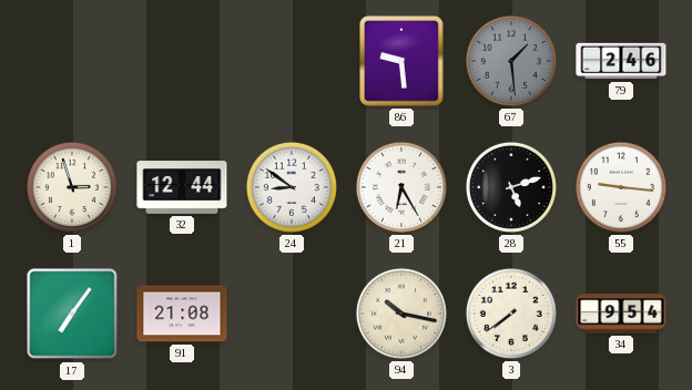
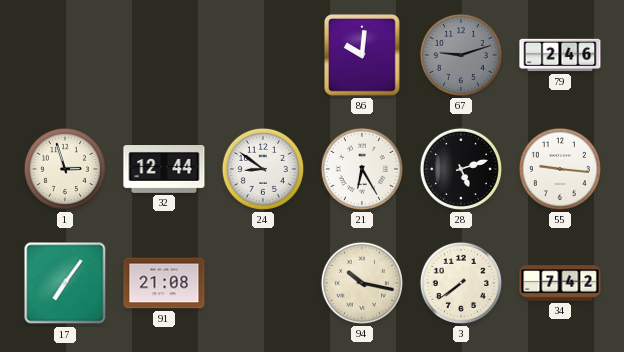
86: 9:29 -> 10:01
67: 1:29 -> 9:12
34: 9:54 -> 7:42
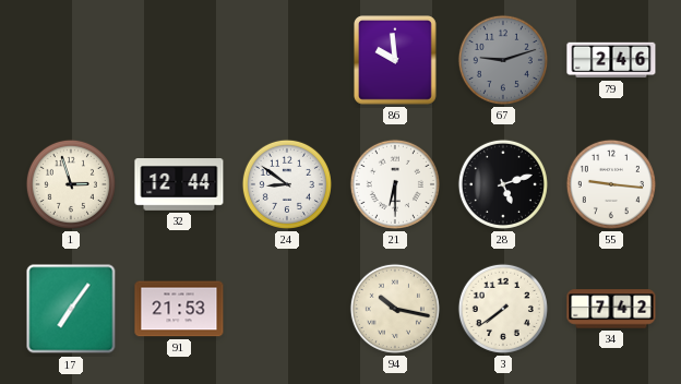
86: 10:01 -> 9:59
21: 6:25 -> 6:30
91: 21:08 -> 21:53
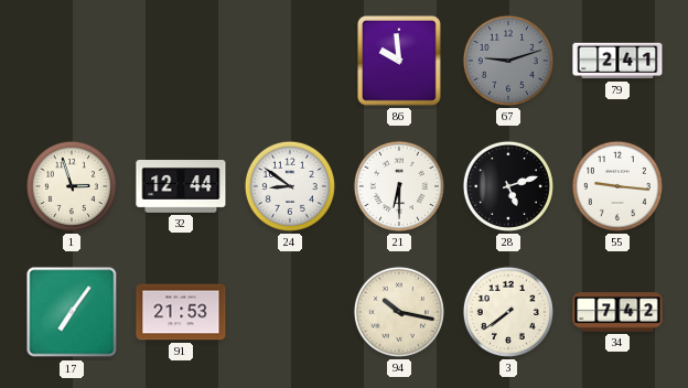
79: 2:46 -> 2:41
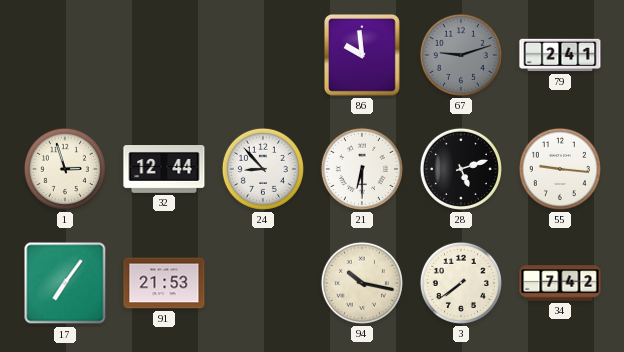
24: 8:51 -> 8:53
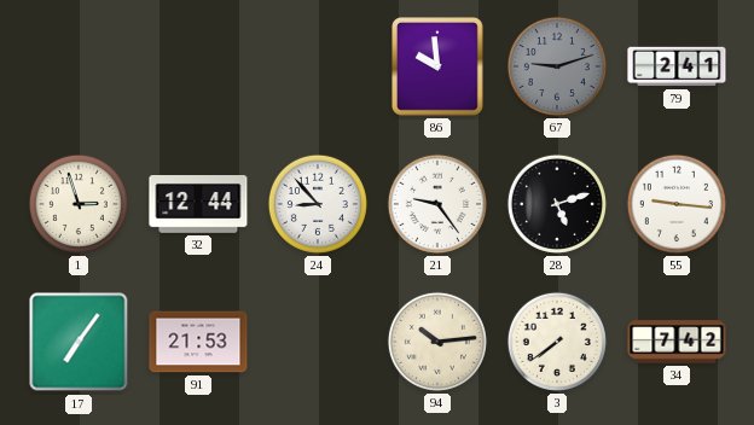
21: 6:30 -> 9:24
94: 10:17 -> 10:14
